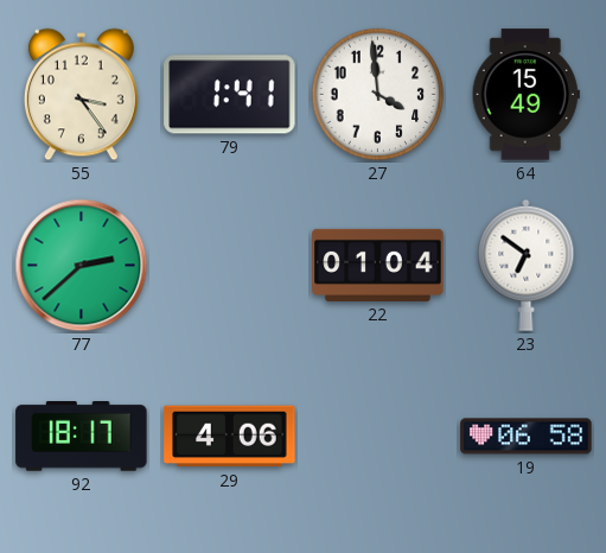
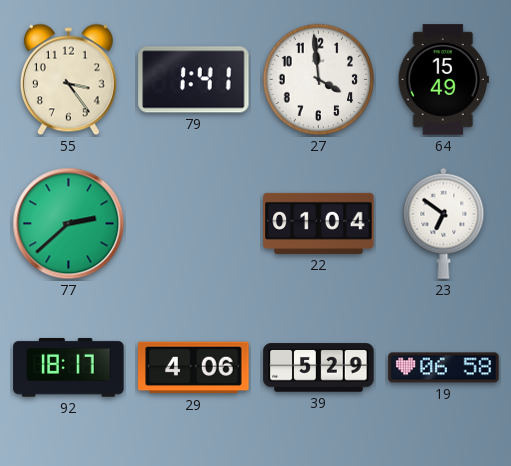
39: none -> 5:29
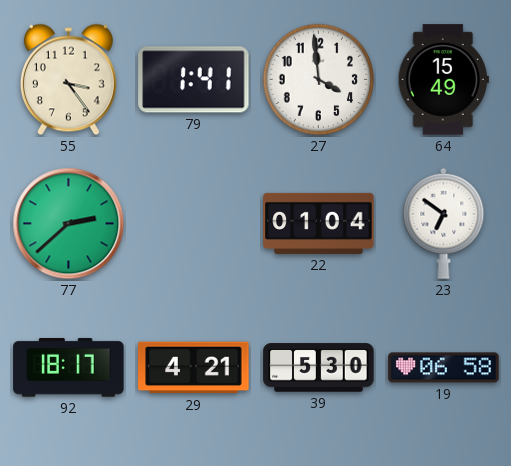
29: 4:06 -> 4:21
39: 5:29 -> 5:30
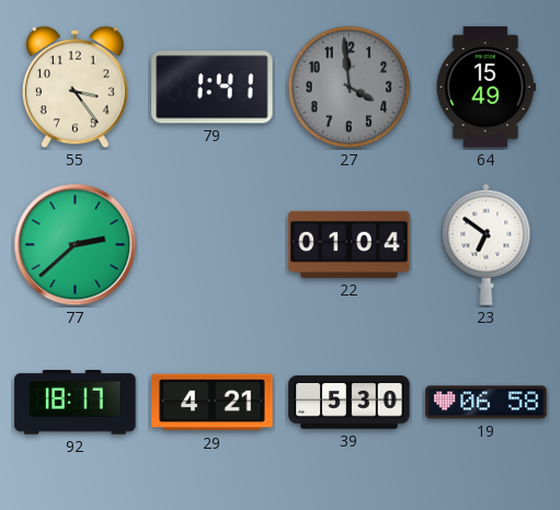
27 dial: white -> grey
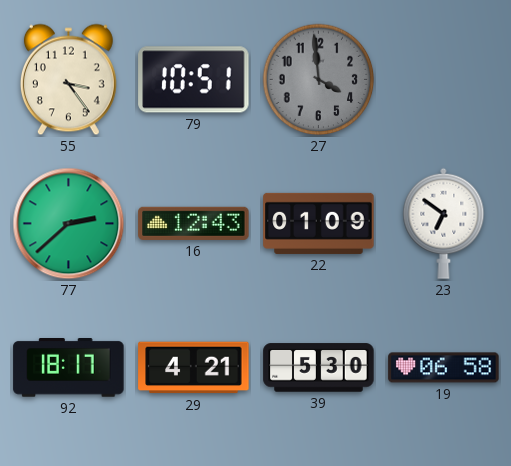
79: 1:41 -> 10:51
64: 15:49 -> none
16: none -> 12:43
22: 01:04 -> 01:09
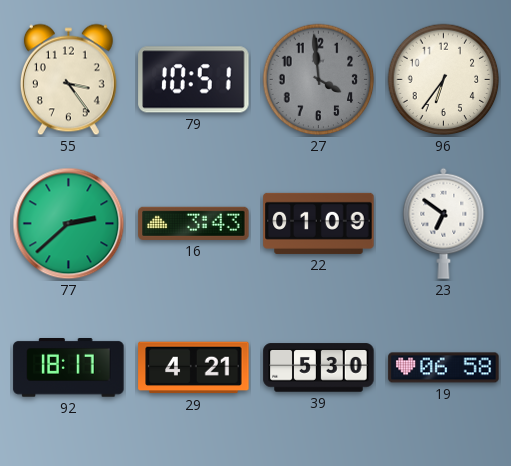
96: none -> 6:36
16: 12:43 -> 3:43
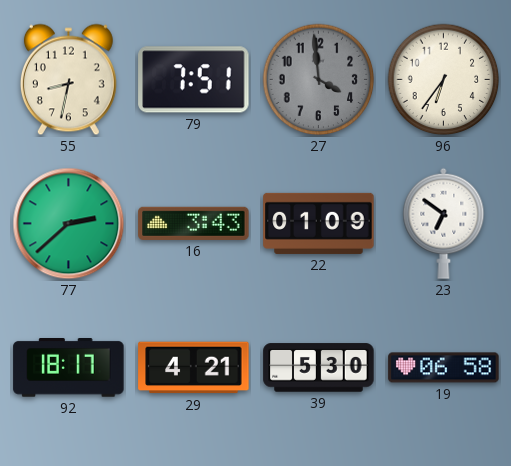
55: 3:24 -> 8:32
79: 10:51 -> 7:51
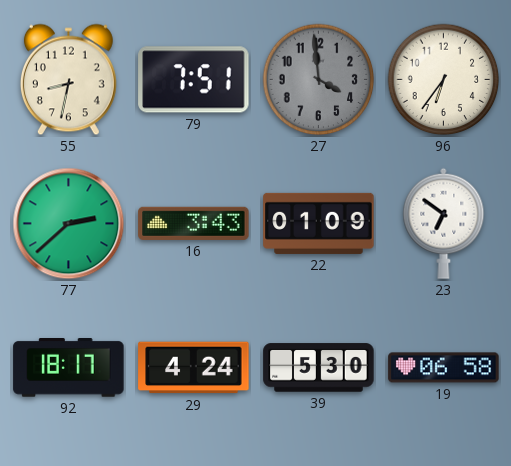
29: 4:21 -> 4:24
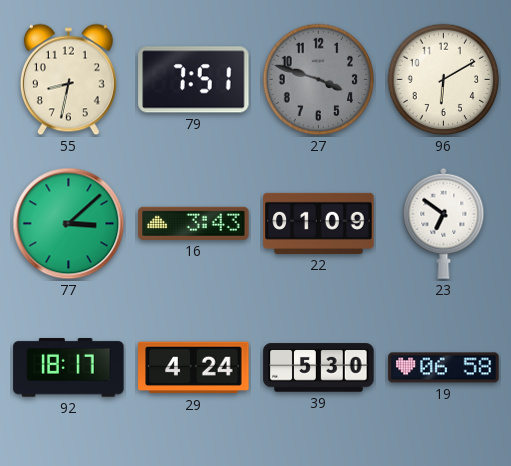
27: 3:59 -> 3:48
96: 6:36 -> 6:10
77: 2:38 -> 3:08
